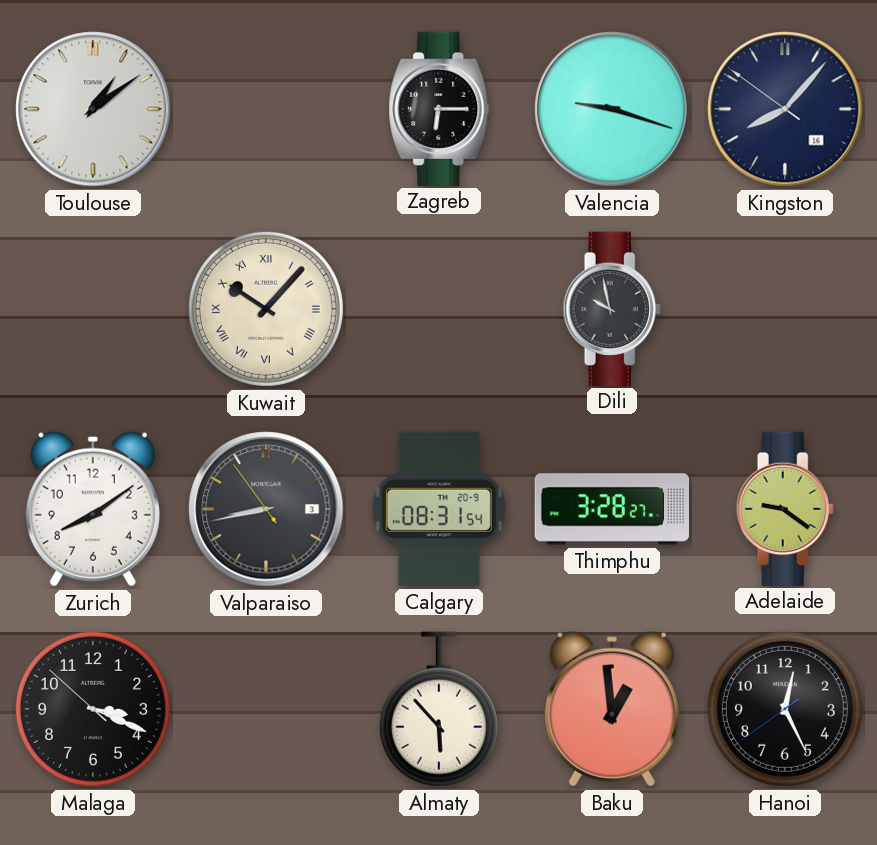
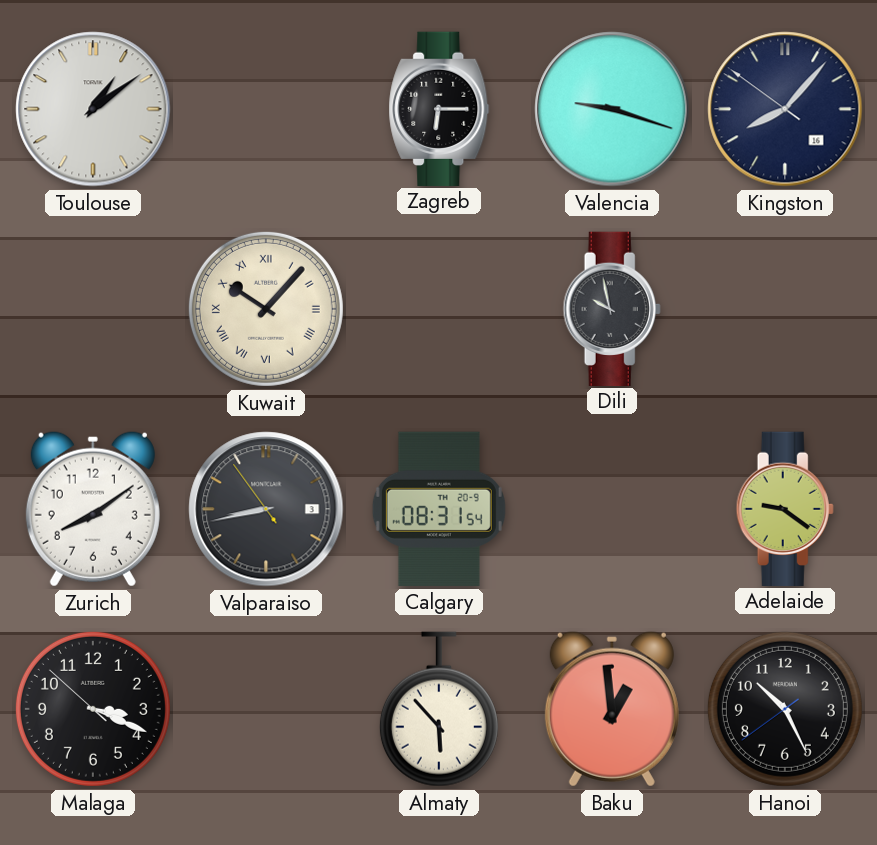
Thimphu: 3:28 -> none
Hanoi: 12:25 -> 10:25
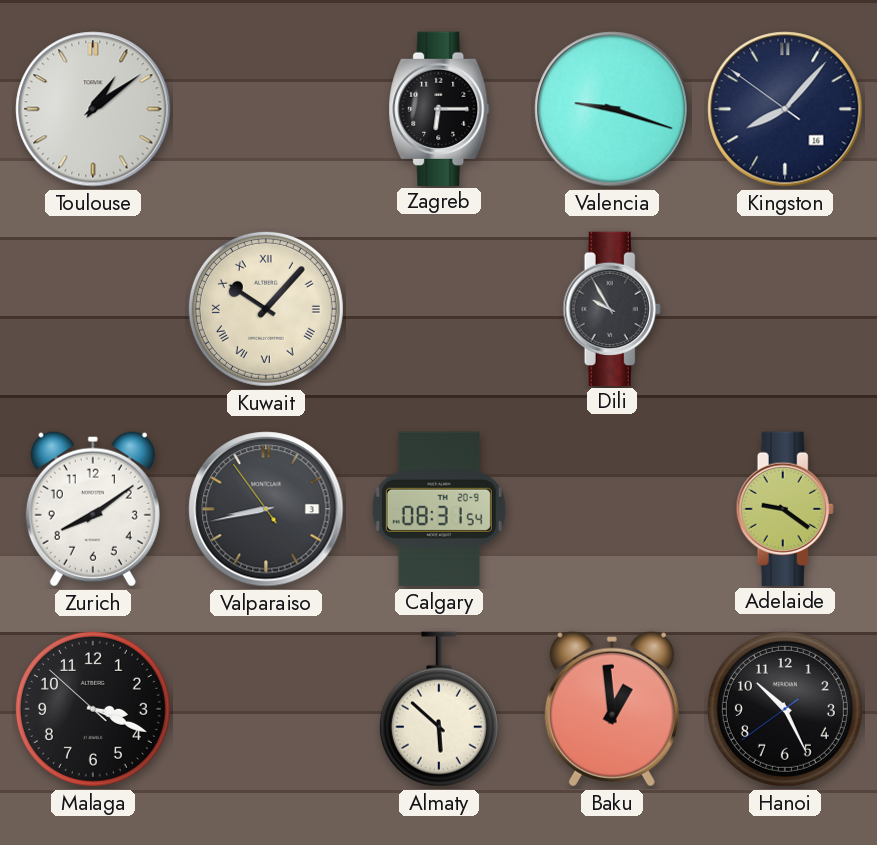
Dili: 9:58 -> 9:55
Almaty: 5:53 -> 5:52
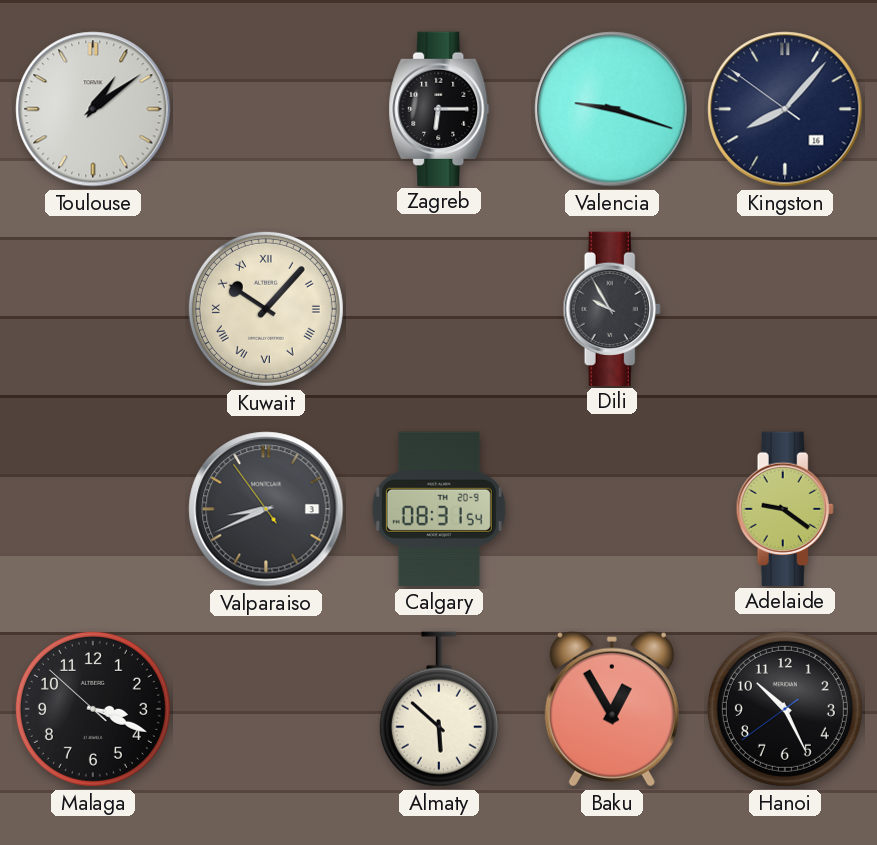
Zurich: 8:09 -> none
Valparaiso: 8:42 -> 8:40
Baku: 12:59 -> 12:55
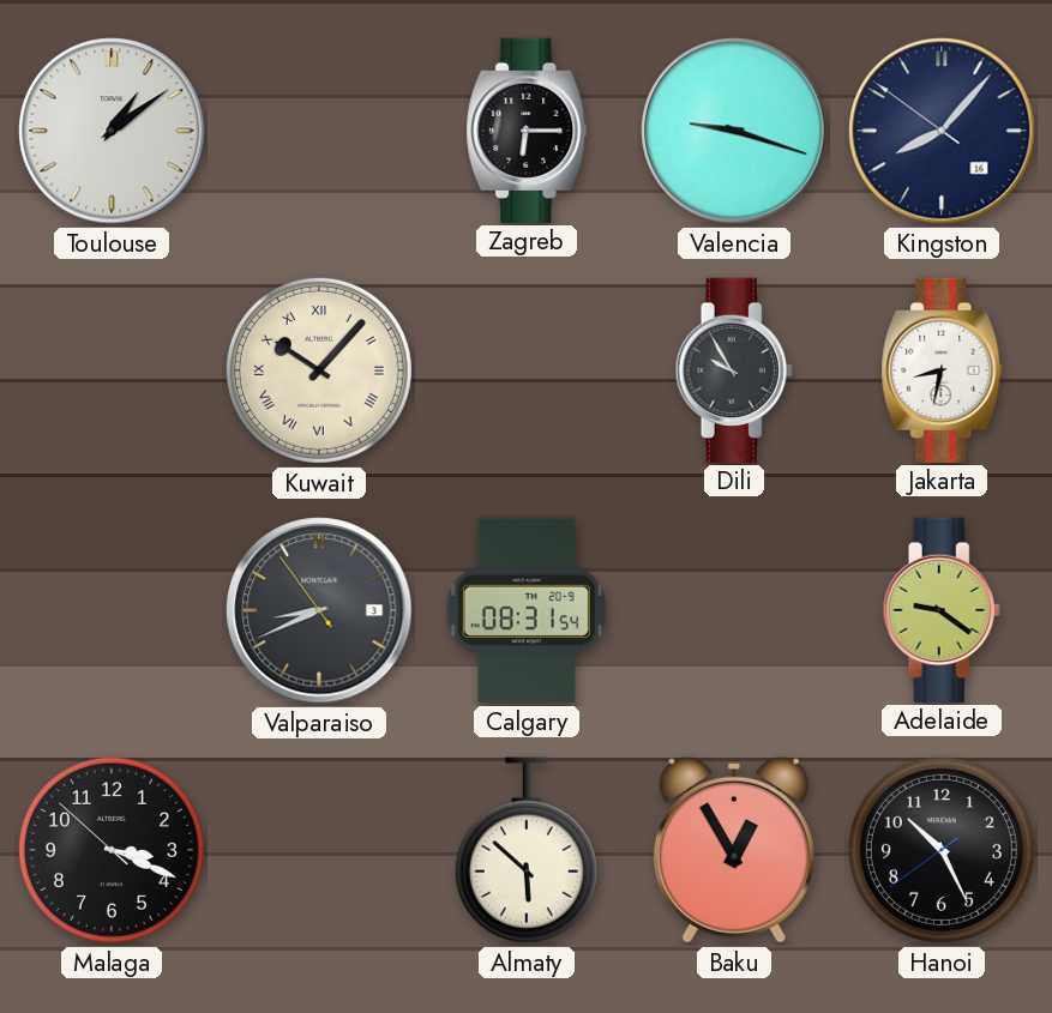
Jakarta: none -> 8:32
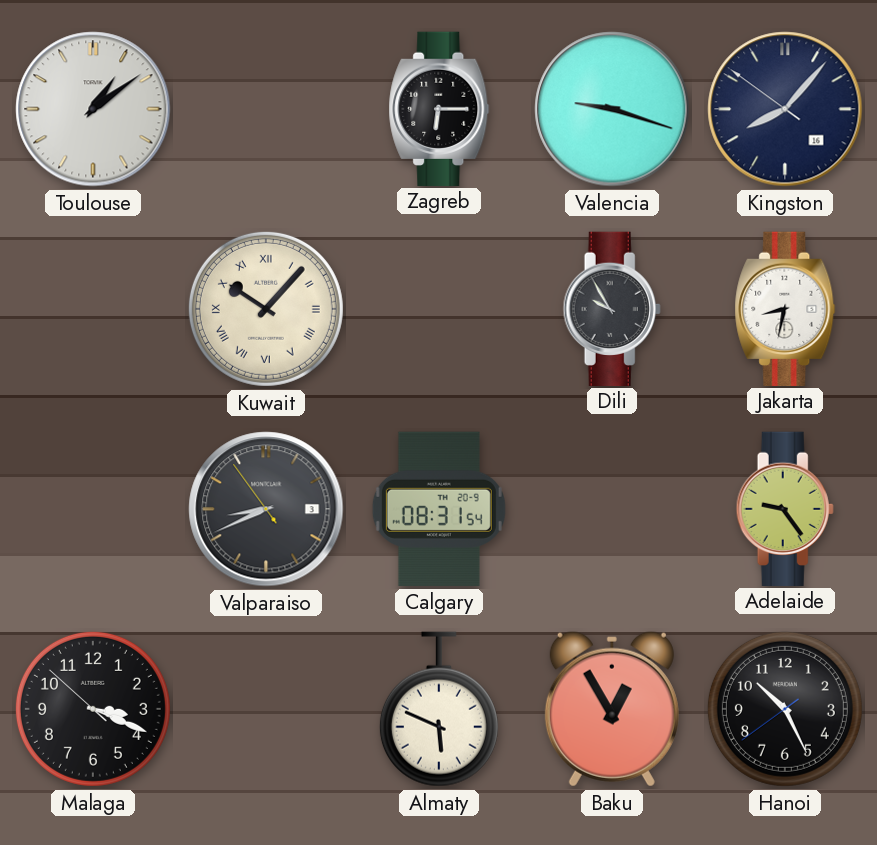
Adelaide: 9:21 -> 9:24
Almaty: 5:52 -> 5:49
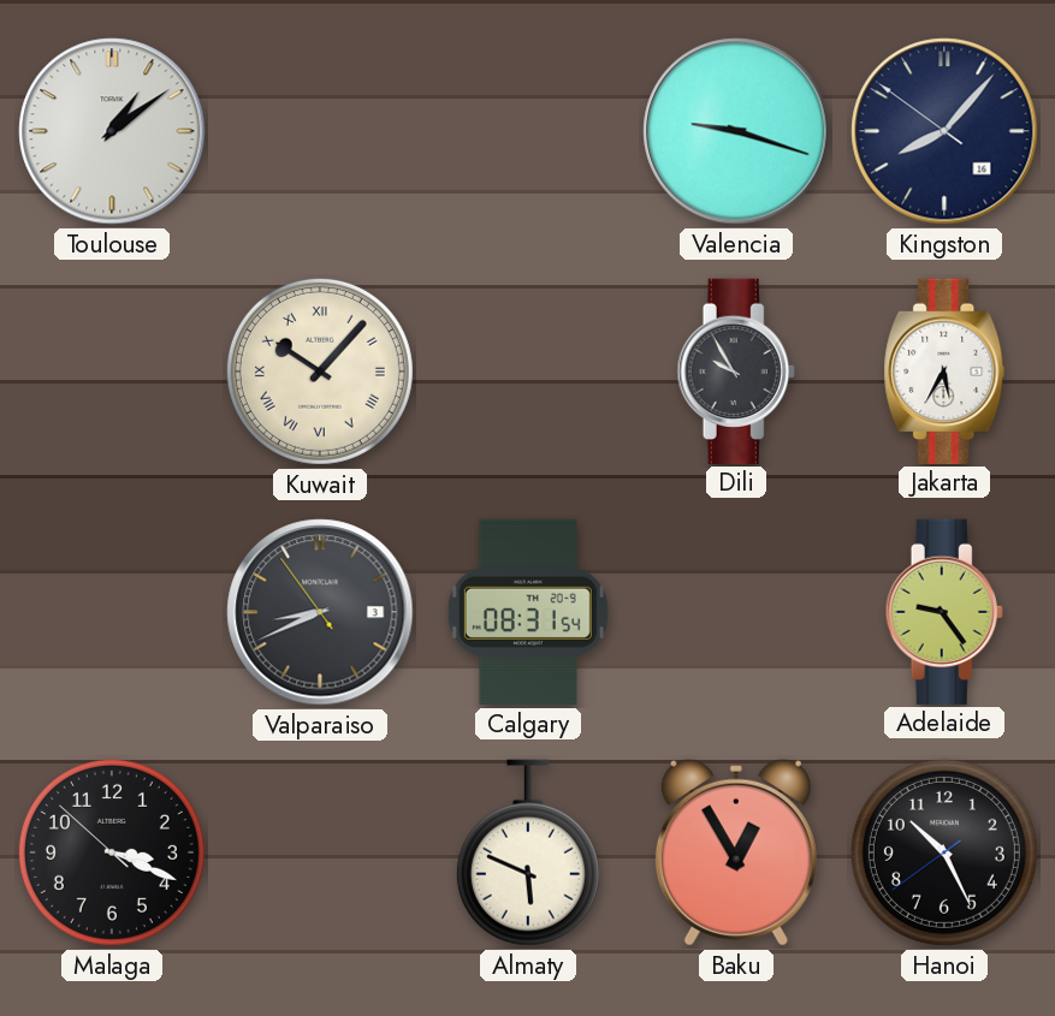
Zagreb: 6:15 -> none
Jakarta: 8:32 -> 5:35
